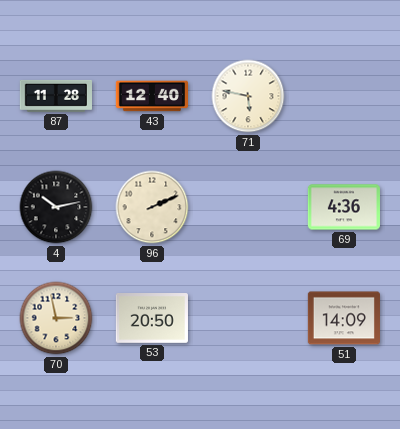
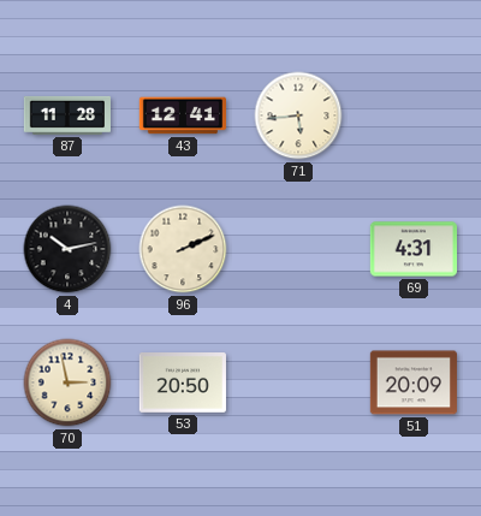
43: 12:40 -> 12:41
71: 5:47 -> 5:44
69: 4:36 -> 4:31
51: 14:09 -> 20:09
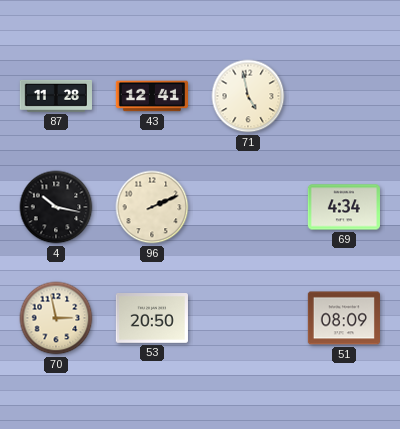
71: 5:44 -> 4:58
4: 10:13 -> 10:17
69: 4:31 -> 4:34
51: 20:09 -> 08:09
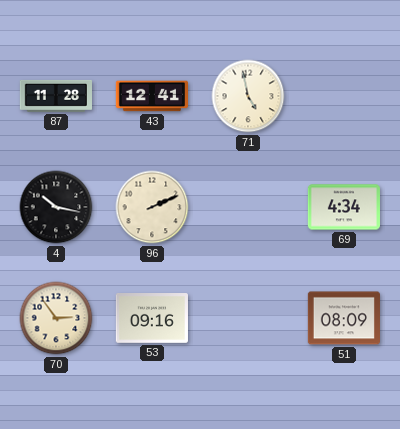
70: 2:58 -> 2:54
53: 20:50 -> 09:16
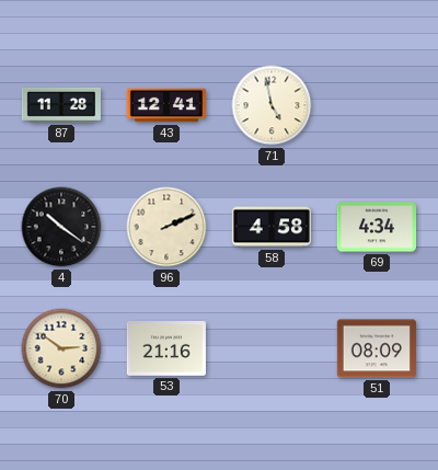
4: 10:17 -> 10:21
58: none -> 4:58
70: 2:54 -> 2:51
53: 09:16 -> 21:16
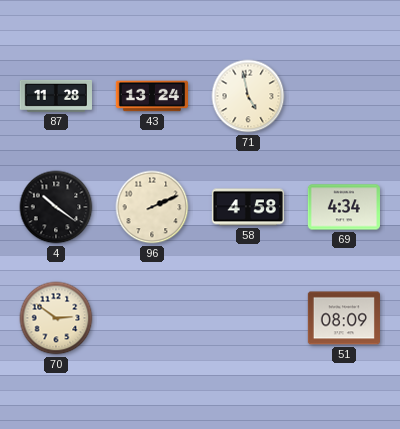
43: 12:41 -> 13:24
53: 21:16 -> none
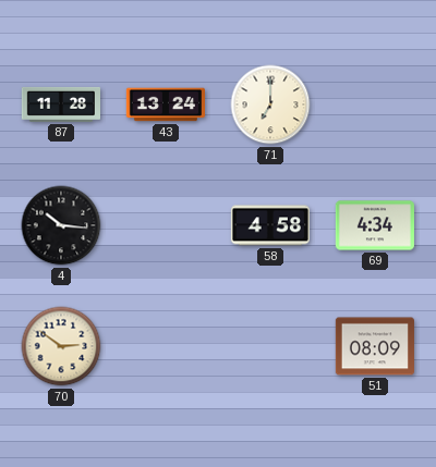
71: 4:58 -> 7:00
4: 10:21 -> 10:16
96: 2:11 -> none
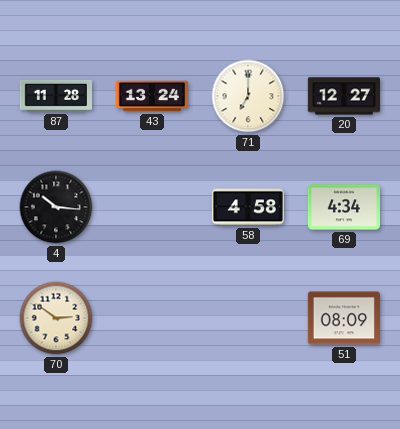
20: none -> 12:27
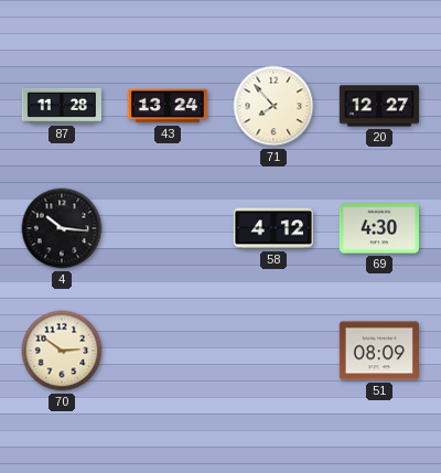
71: 7:00 -> 7:53
58: 4:58 -> 4:12
69: 4:34 -> 4:30
